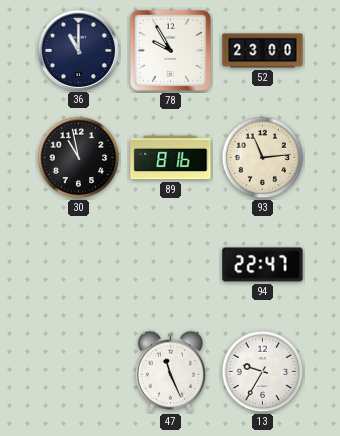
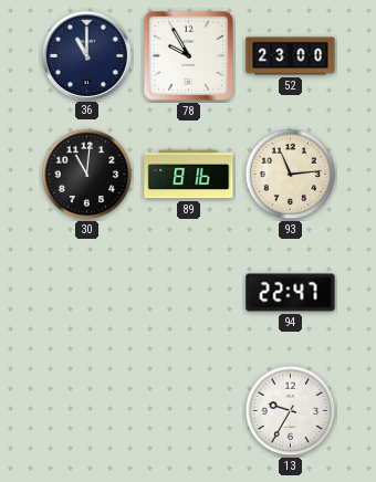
30: 10:58 -> 11:01
47: 11:26 -> none
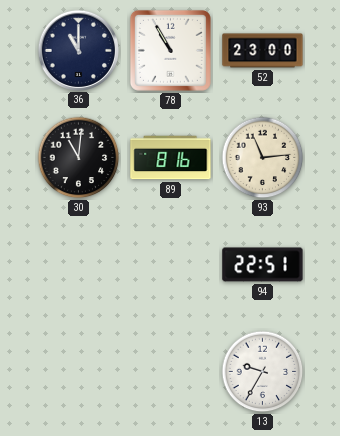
78: 9:55 -> 10:55
94: 22:47 -> 22:51
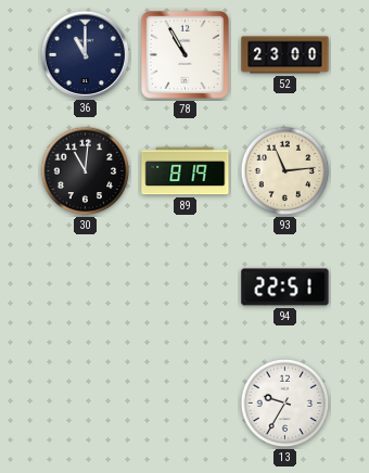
89: 8:16 -> 8:19
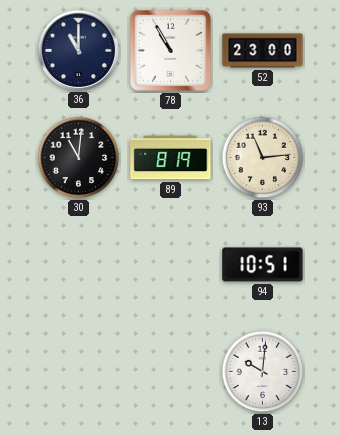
94: 22:51 -> 10:51
13: 9:35 -> 10:01
